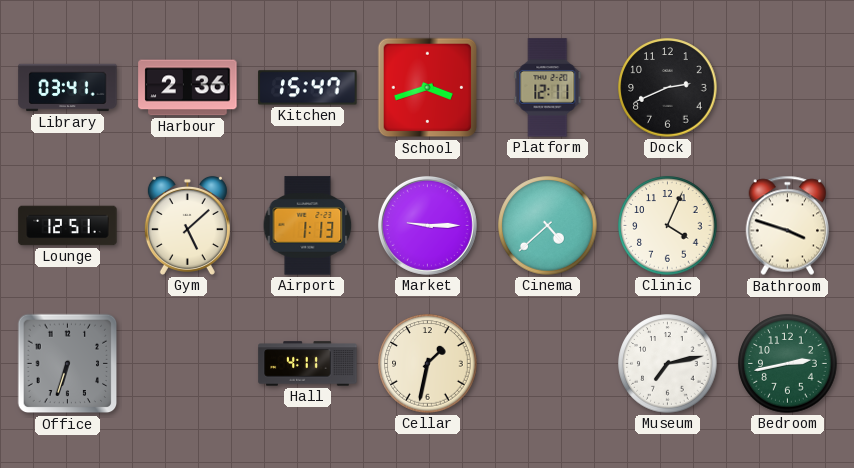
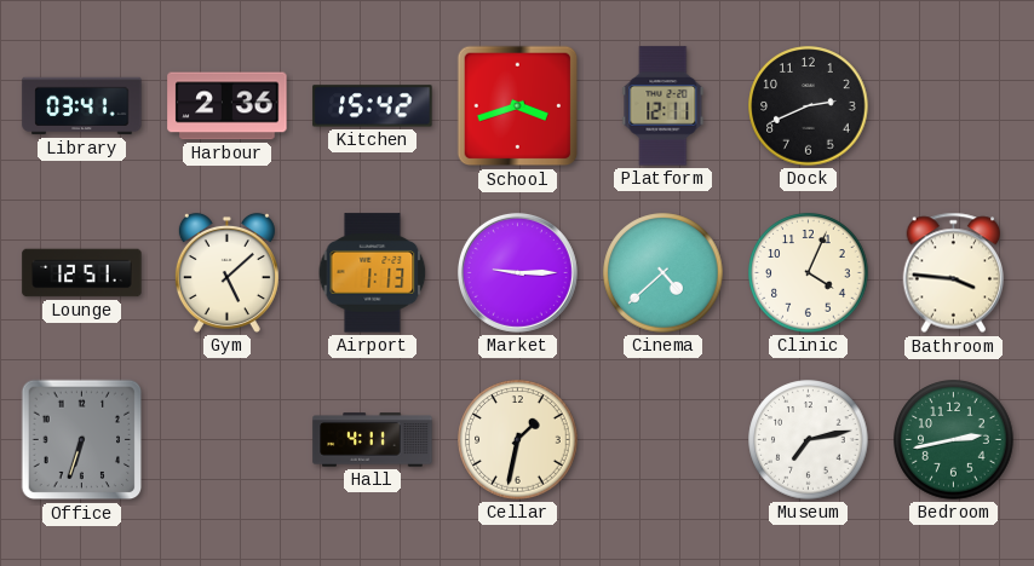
Kitchen: 15:47 -> 15:42
Bathroom: 3:48 -> 3:46
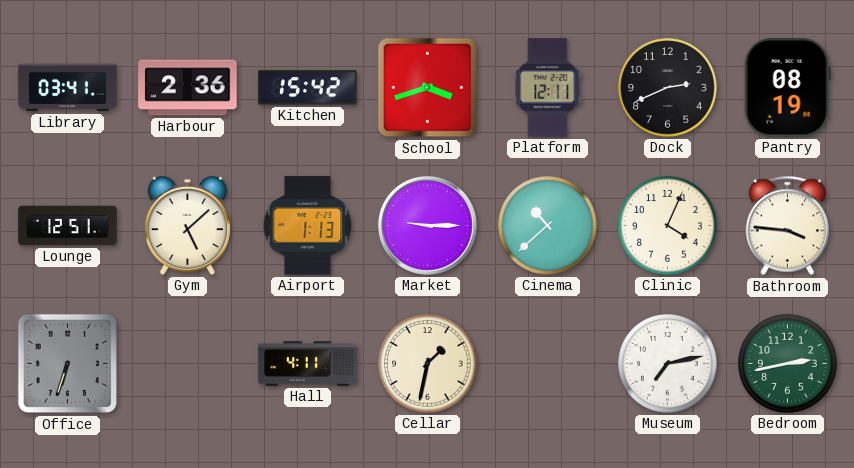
Pantry: none -> 08:19
Cinema: 4:38 -> 10:38
